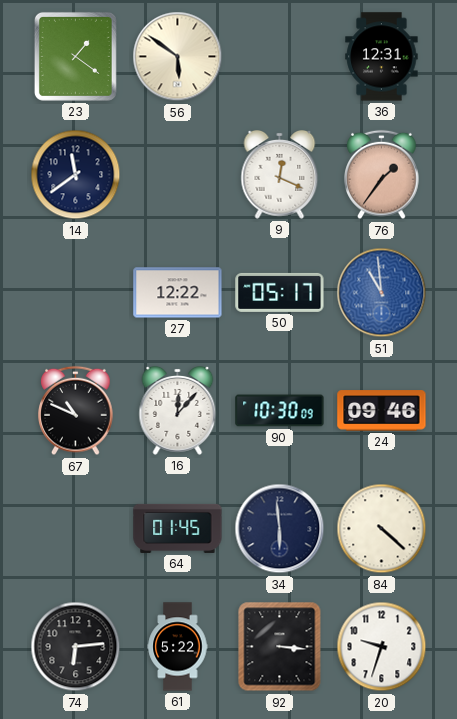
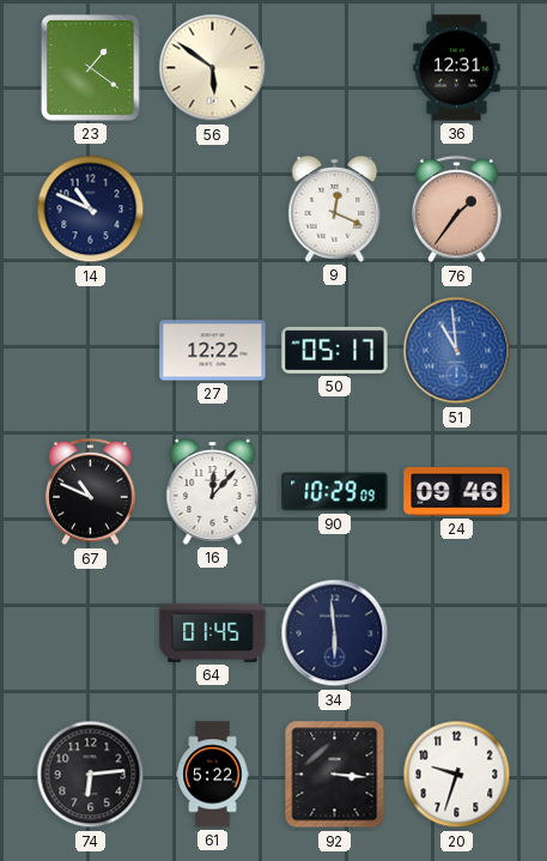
14: 11:39 -> 10:49
90: 10:30 -> 10:29
84: 4:22 -> none
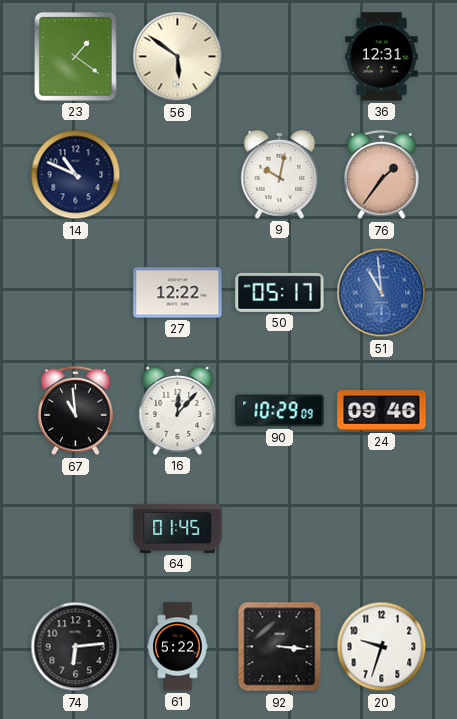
9: 12:19 -> 10:02
67: 10:49 -> 10:59
34: 5:59 -> none
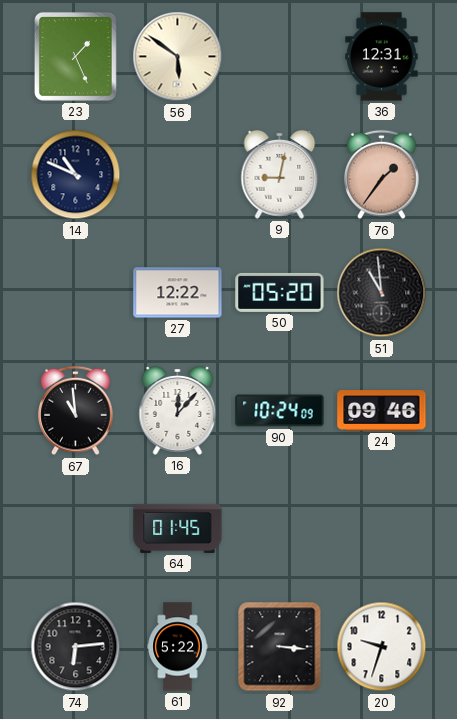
23: 1:21 -> 1:26
9: 10:02 -> 9:02
50: 05:17 -> 05:20
51 dial: blue -> black
90: 10:29 -> 10:24
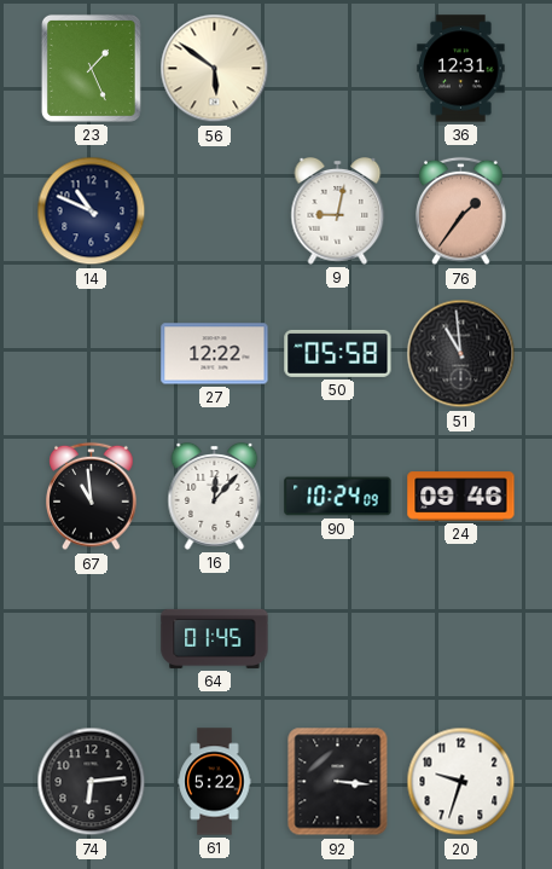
50: 05:20 -> 05:58
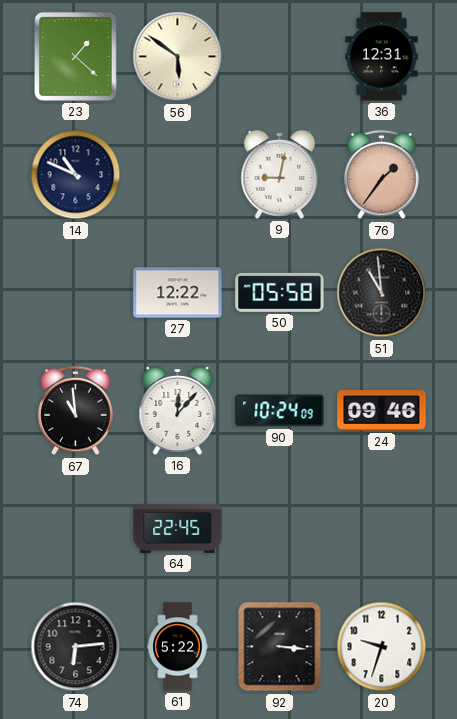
23: 1:26 -> 1:22
64: 01:45 -> 22:45
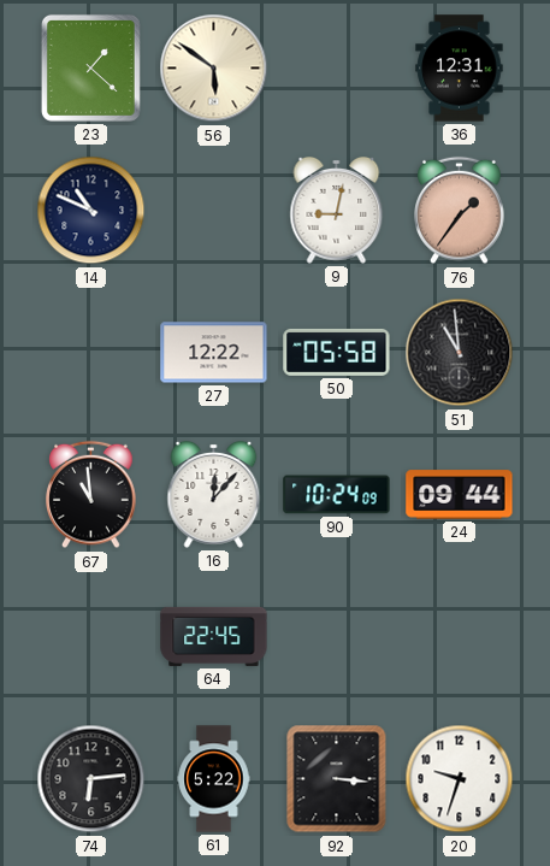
24: 09:46 -> 09:44
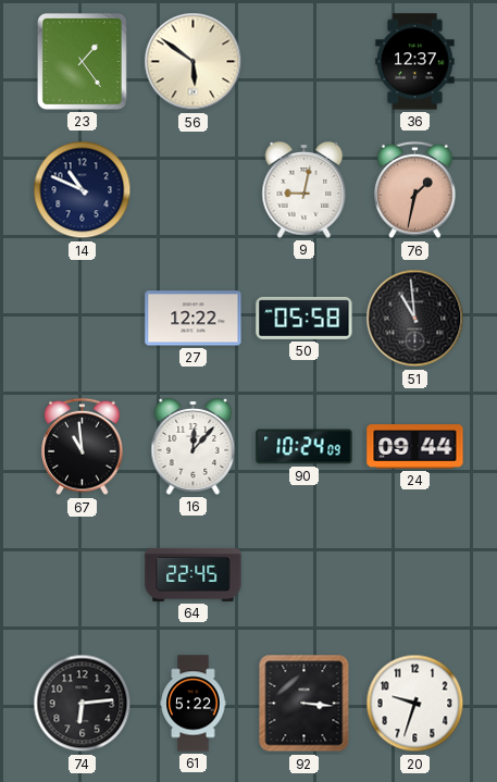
23: 1:22 -> 1:24
36: 12:31 -> 12:37
76: 1:36 -> 1:32
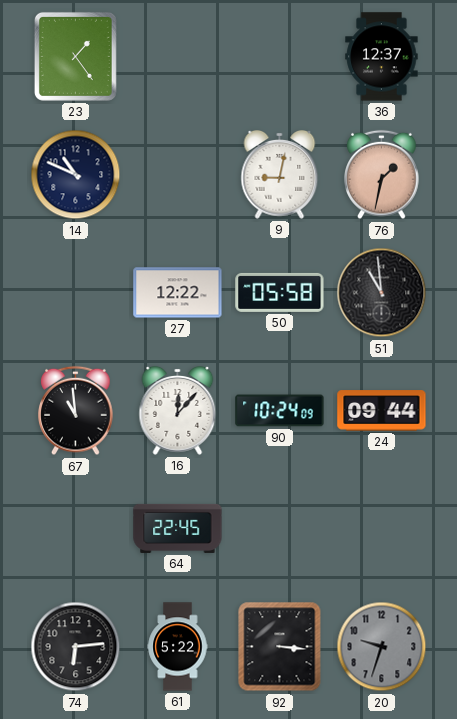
56: 5:51 -> none
20 dial: white -> grey
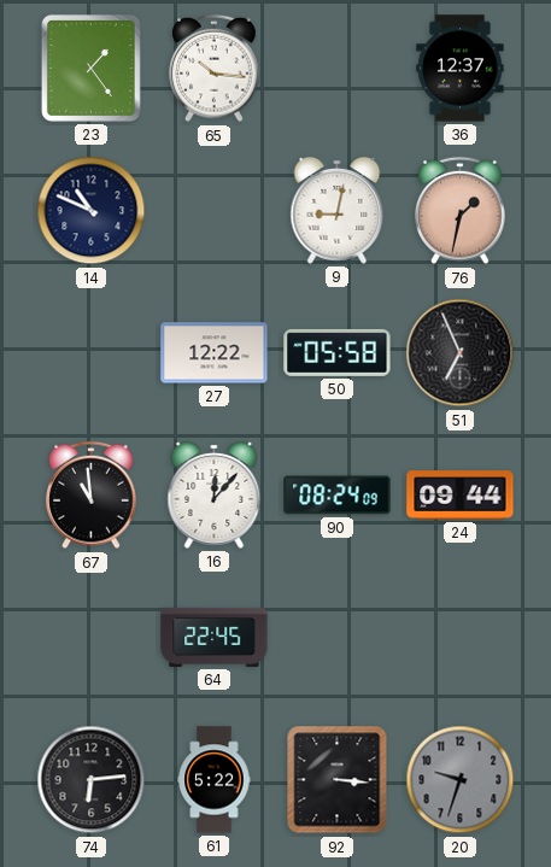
65: none -> 10:16
51: 10:59 -> 6:56
90: 10:24 -> 08:24
